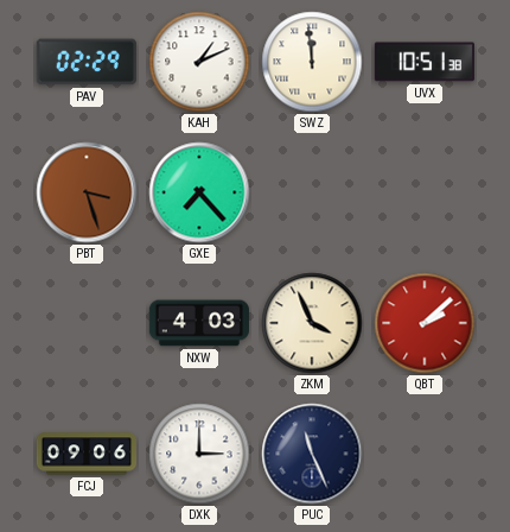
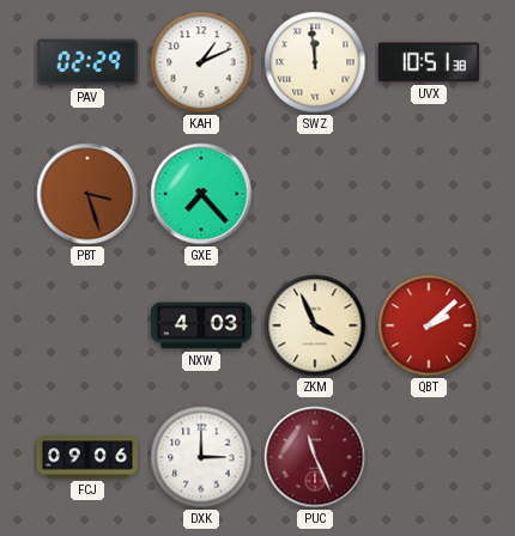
PUC dial: navy -> burgundy
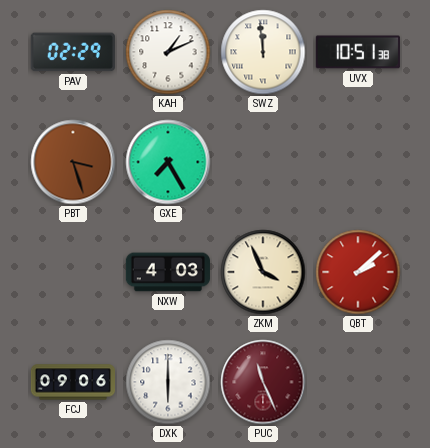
GXE: 7:23 -> 7:25
DXK: 3:00 -> 6:00
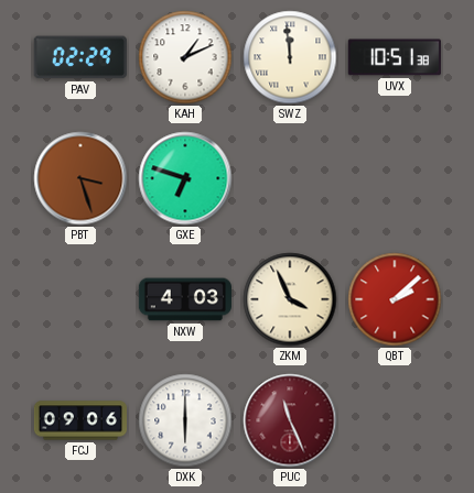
GXE: 7:25 -> 6:48
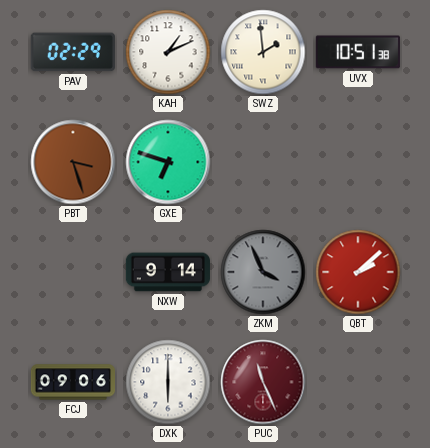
SWZ: 11:59 -> 1:59
NXW: 4:03 -> 9:14
ZKM dial: cream -> grey
